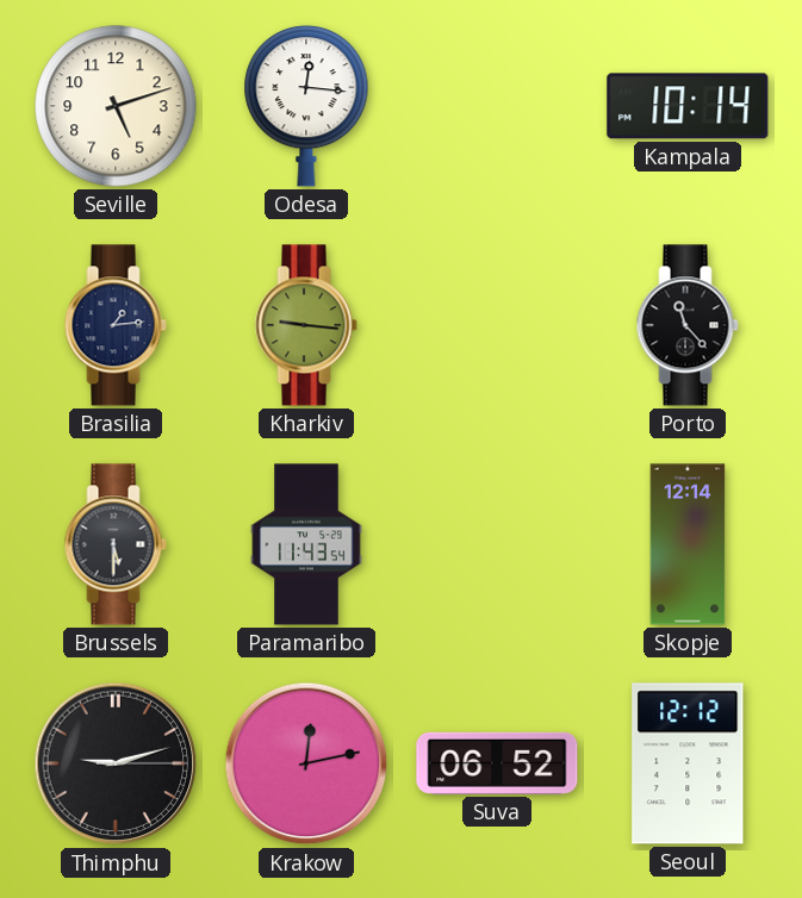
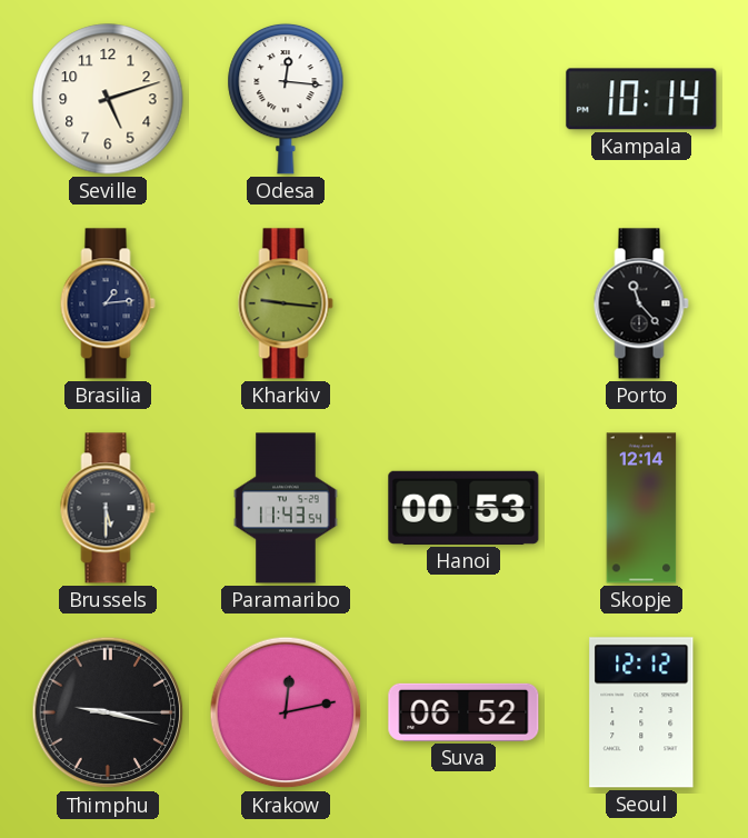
Hanoi: none -> 00:53
Thimphu: 9:12 -> 9:17
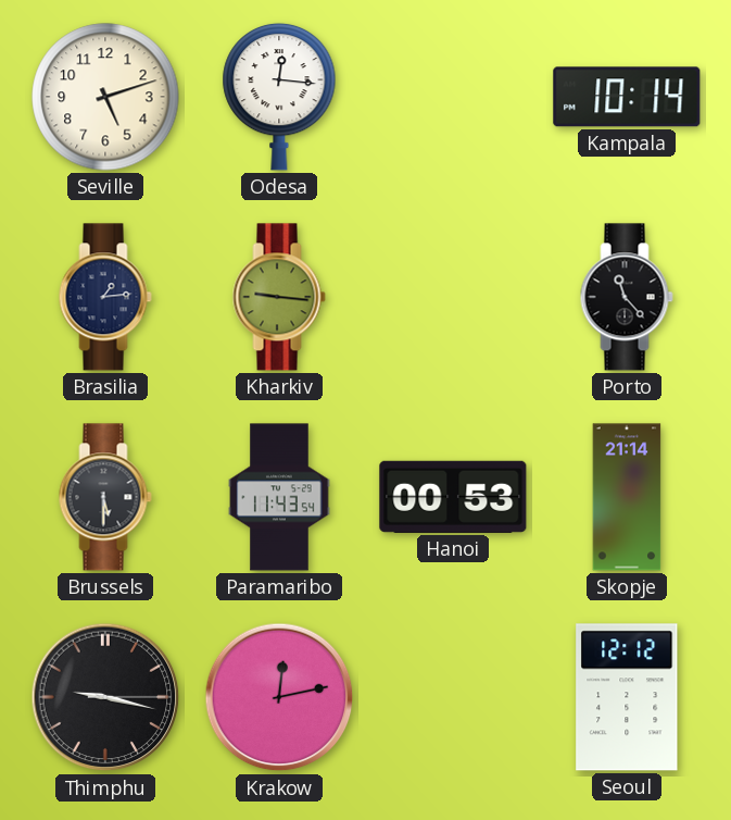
Skopje: 12:14 -> 21:14
Suva: 06:52 -> none
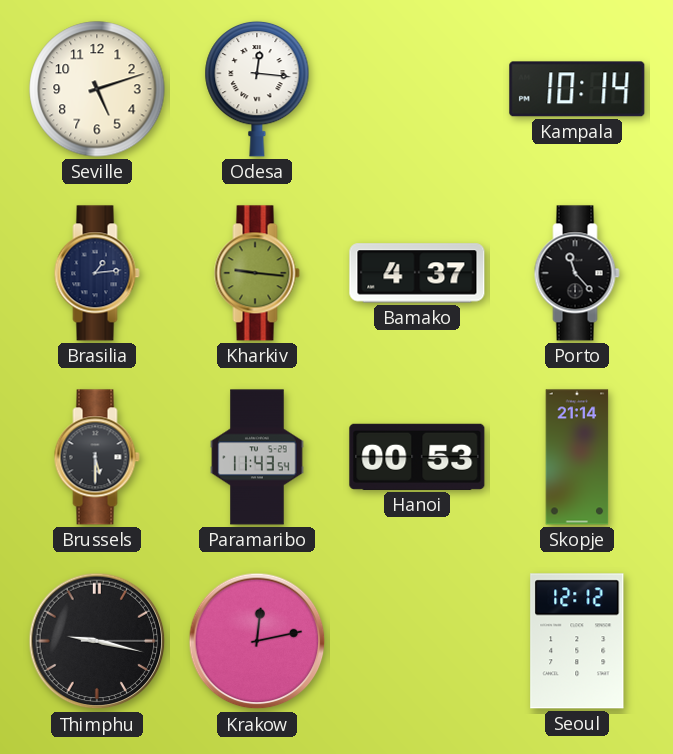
Bamako: none -> 4:37
